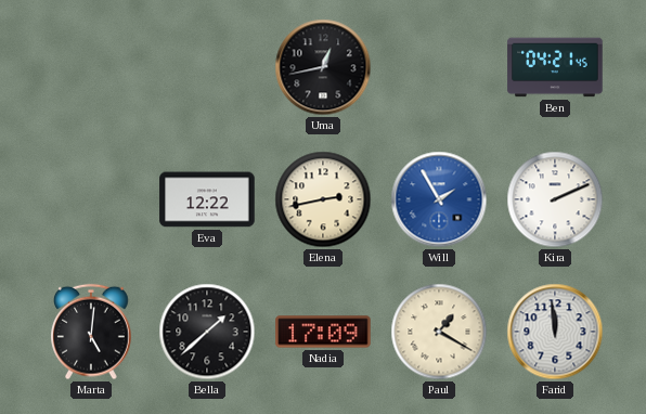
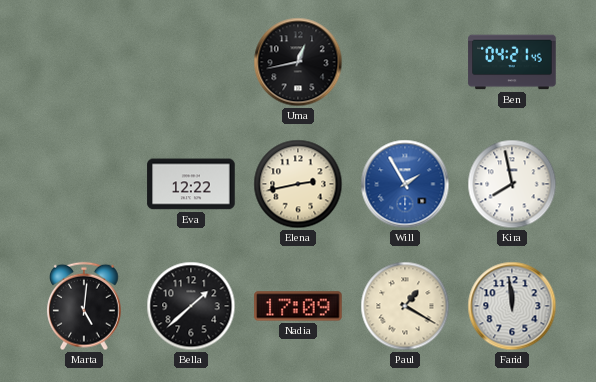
Kira: 2:11 -> 7:58
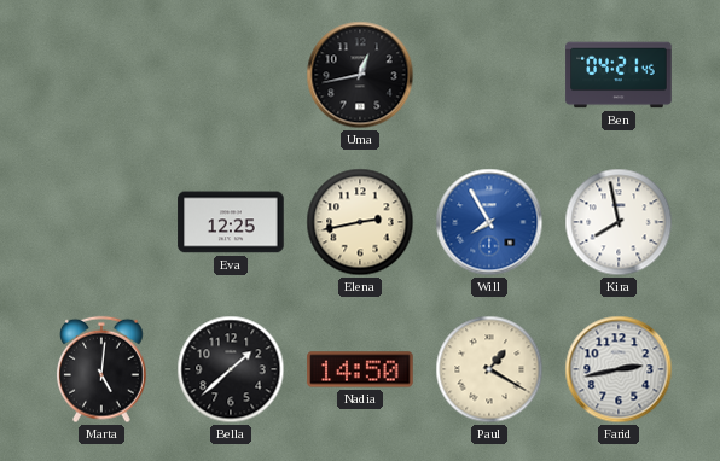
Eva: 12:22 -> 12:25
Will: 1:55 -> 7:55
Nadia: 17:09 -> 14:50
Farid: 11:59 -> 2:43
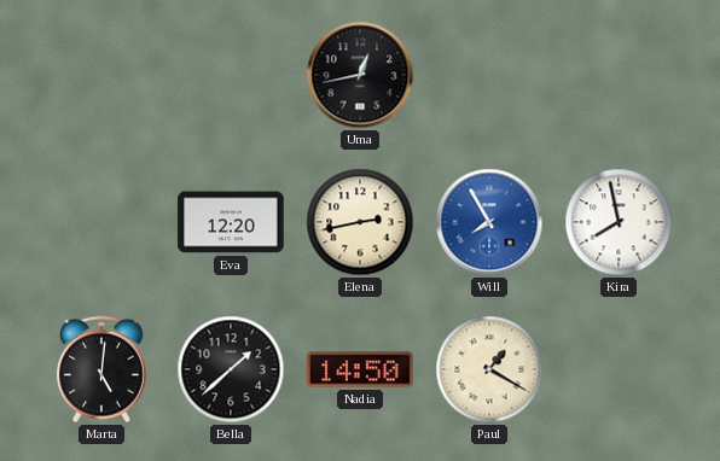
Ben: 04:21 -> none
Eva: 12:25 -> 12:20
Farid: 2:43 -> none
